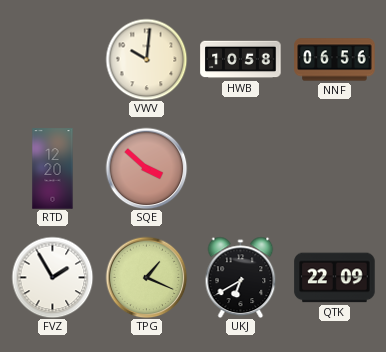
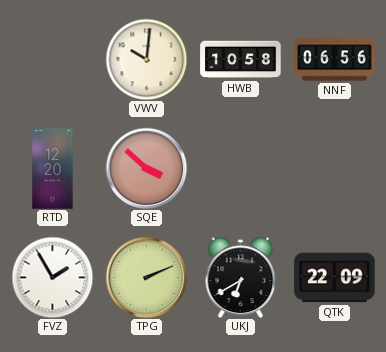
TPG: 1:19 -> 2:11
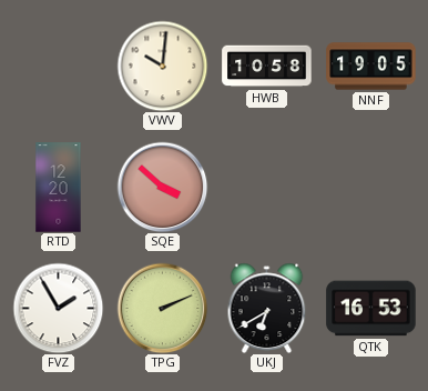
NNF: 06:56 -> 19:05
QTK: 22:09 -> 16:53
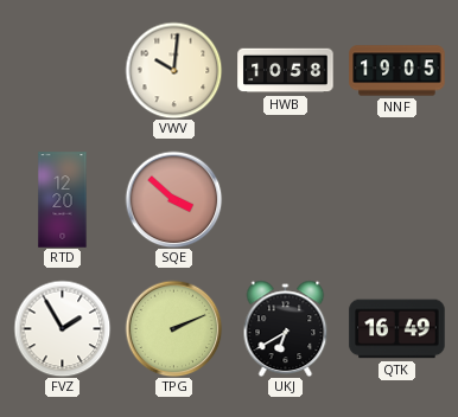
QTK: 16:53 -> 16:49
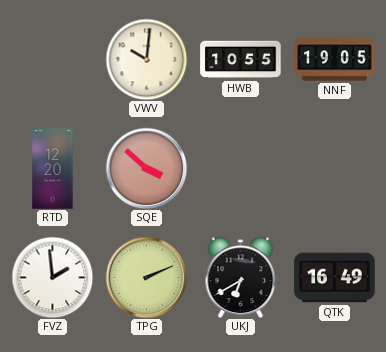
HWB: 10:58 -> 10:55
FVZ: 1:55 -> 1:59
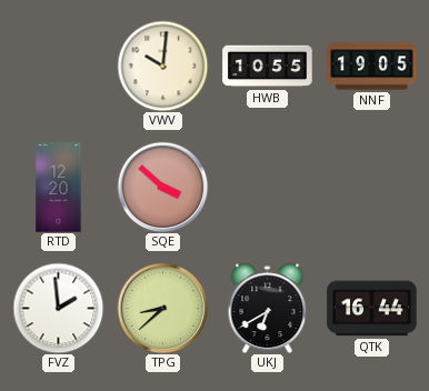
TPG: 2:11 -> 8:38
QTK: 16:49 -> 16:44
